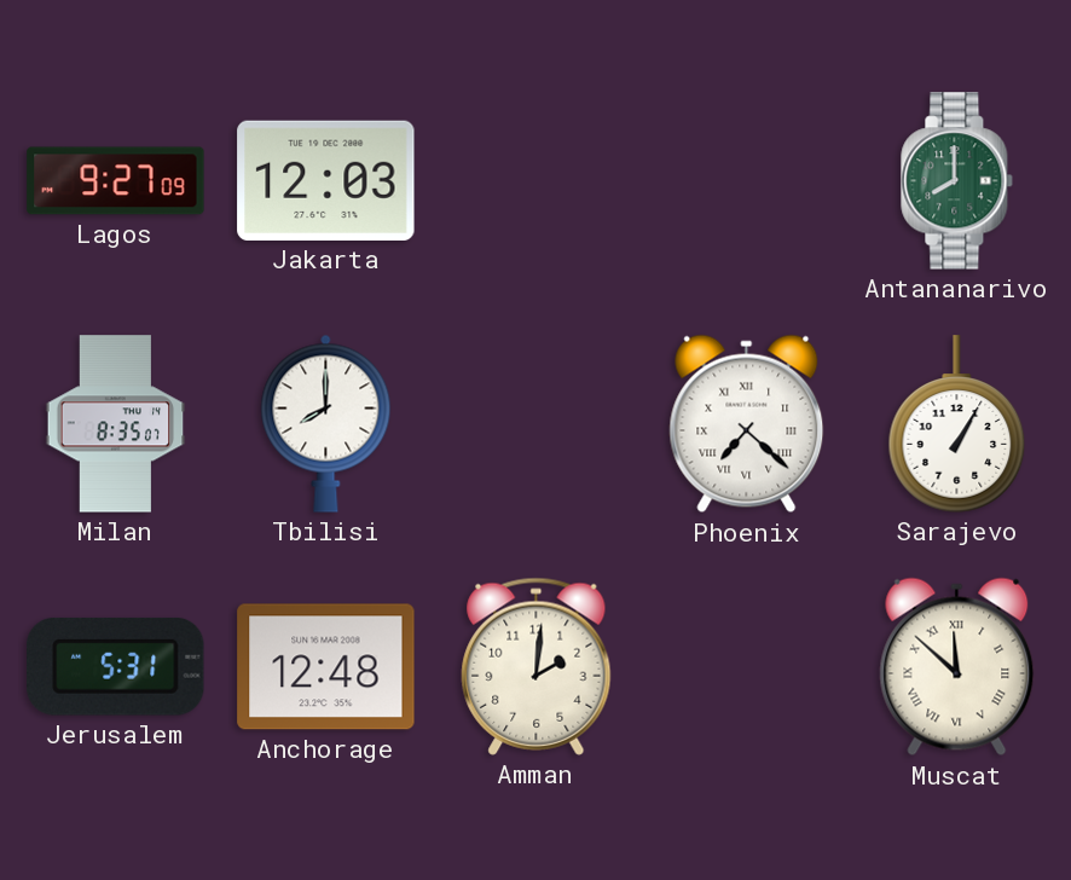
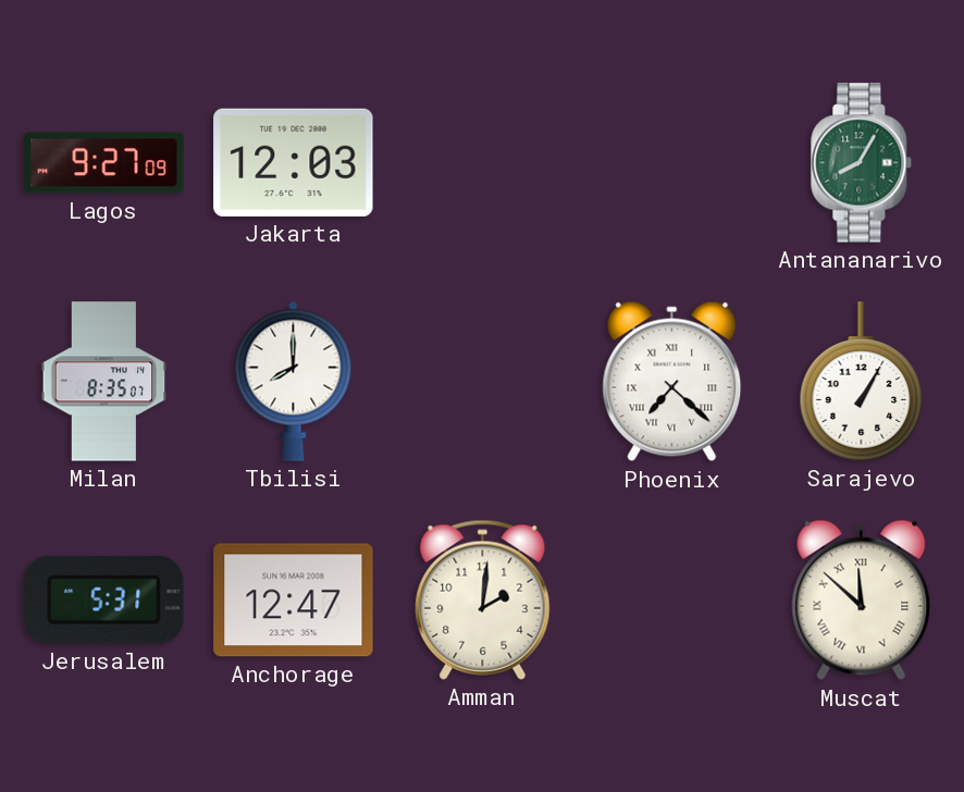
Antananarivo: 8:00 -> 8:05
Anchorage: 12:48 -> 12:47
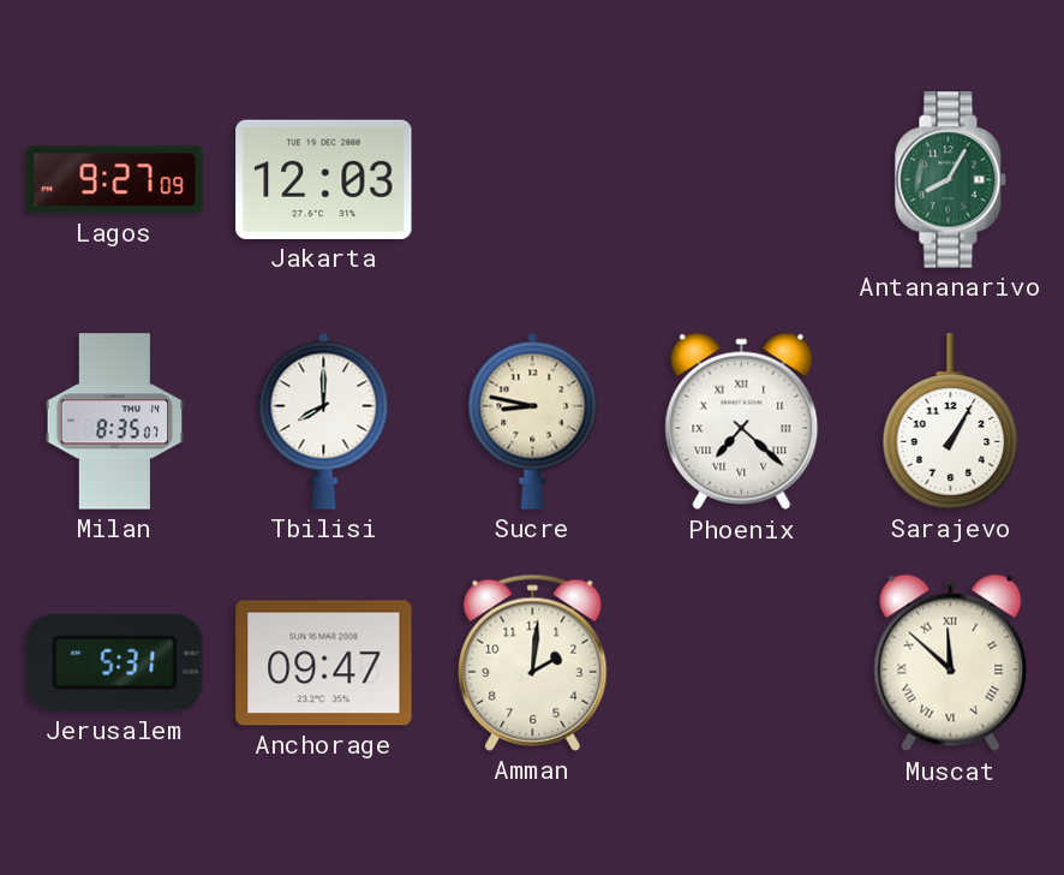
Sucre: none -> 8:47
Anchorage: 12:47 -> 09:47
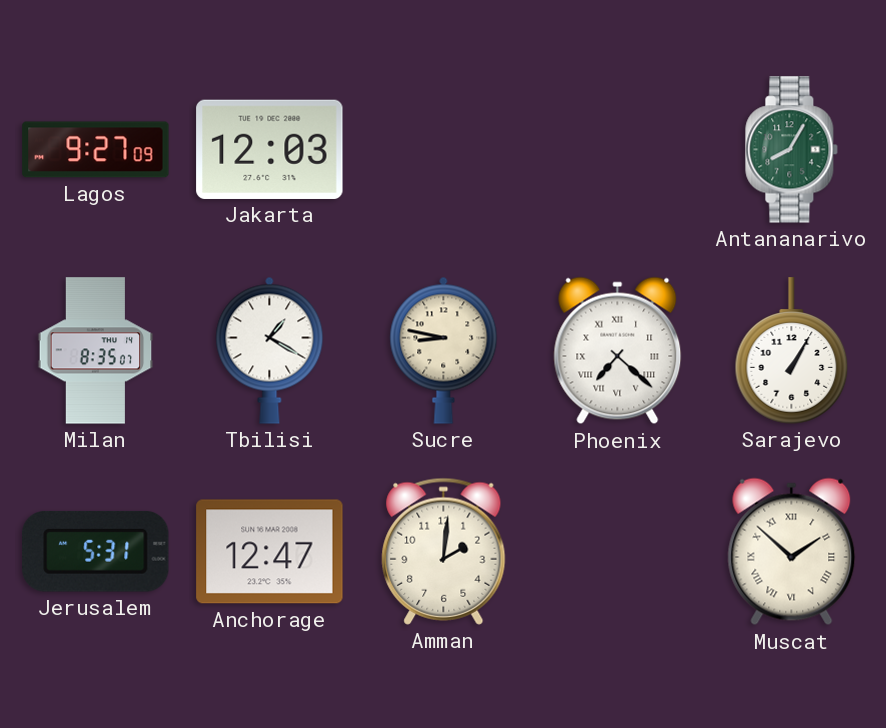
Tbilisi: 8:00 -> 1:20
Anchorage: 09:47 -> 12:47
Muscat: 11:52 -> 1:52
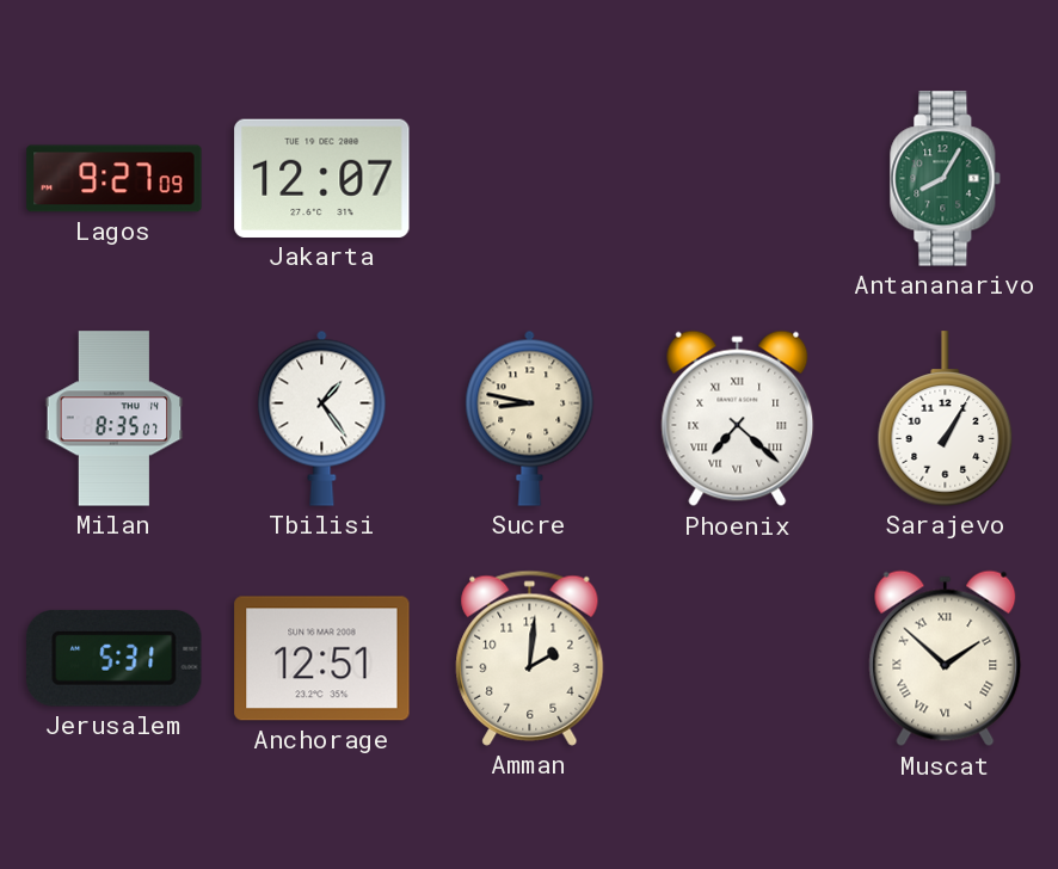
Jakarta: 12:03 -> 12:07
Tbilisi: 1:20 -> 1:24
Anchorage: 12:47 -> 12:51
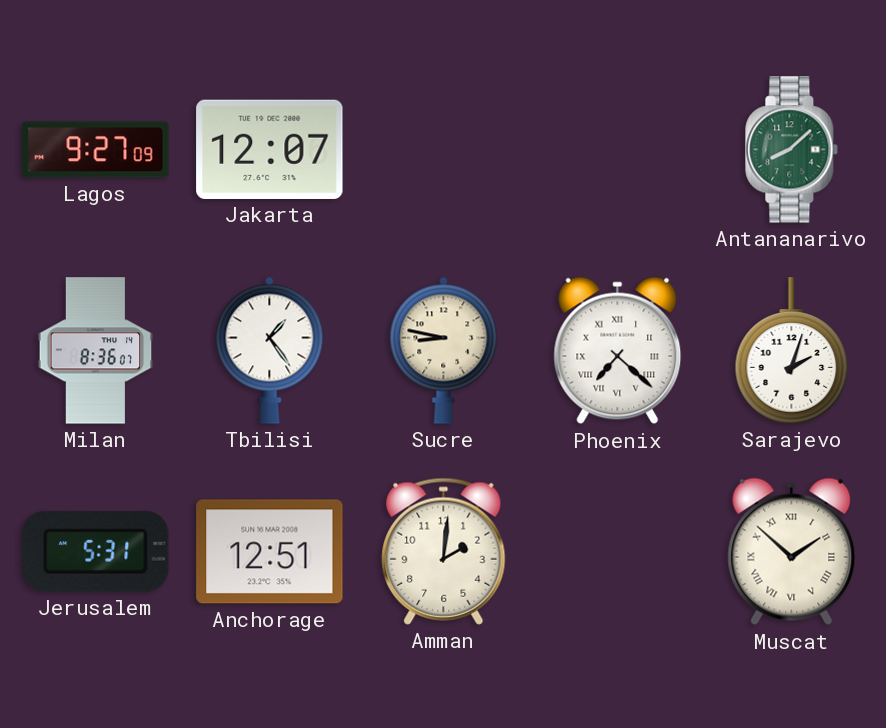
Antananarivo: 8:05 -> 8:08
Milan: 8:35 -> 8:36
Sarajevo: 1:05 -> 2:03
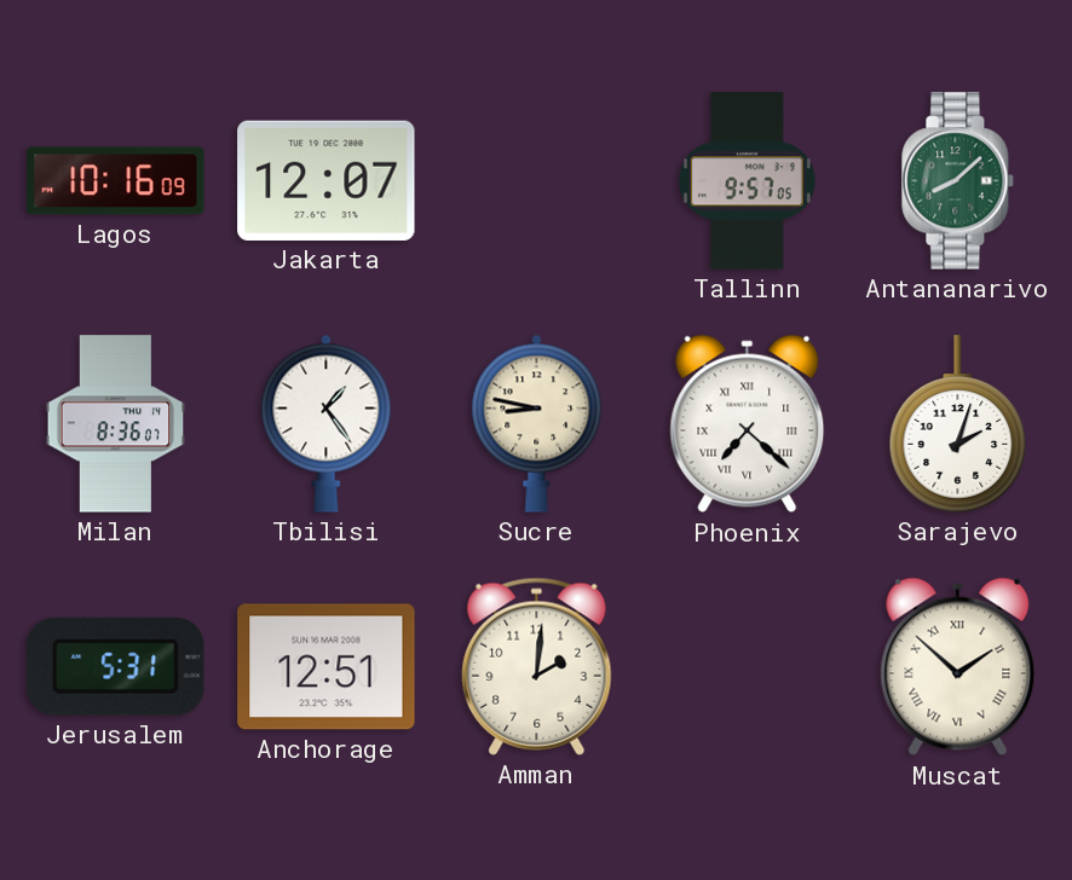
Lagos: 9:27 -> 10:16
Tallinn: none -> 9:57
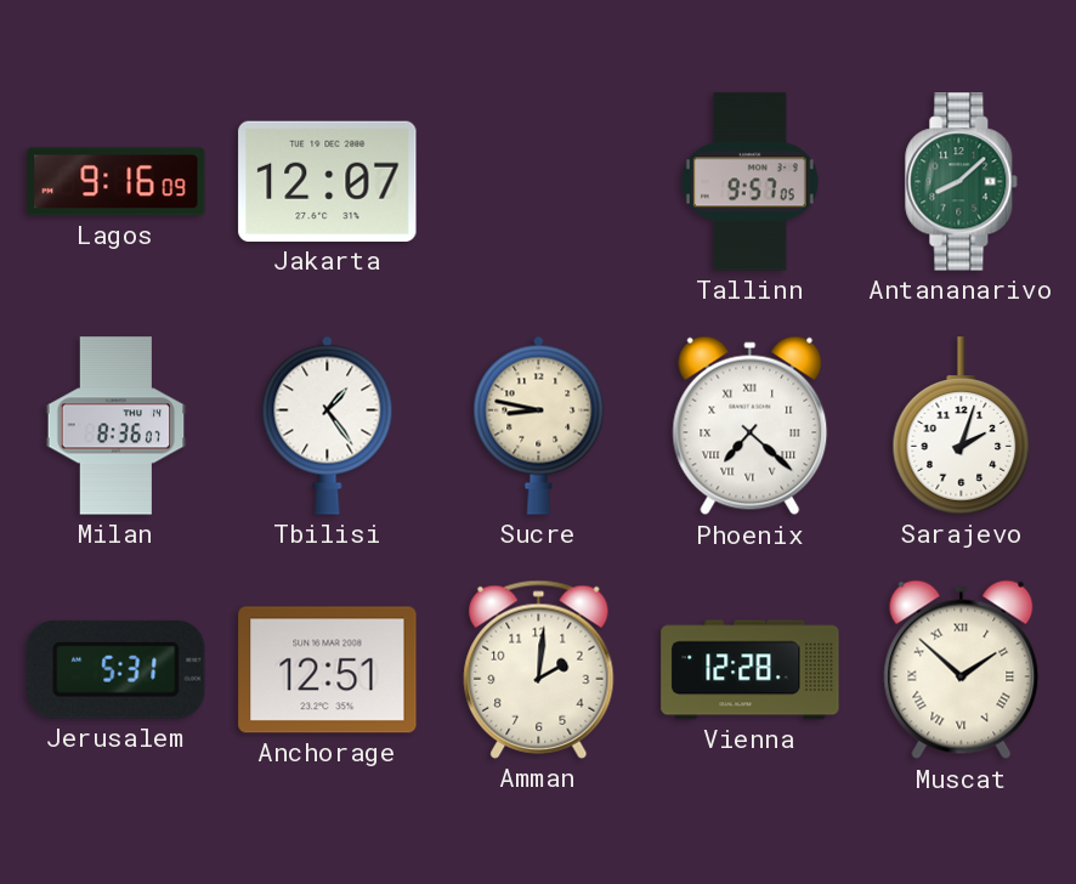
Lagos: 10:16 -> 9:16
Vienna: none -> 12:28
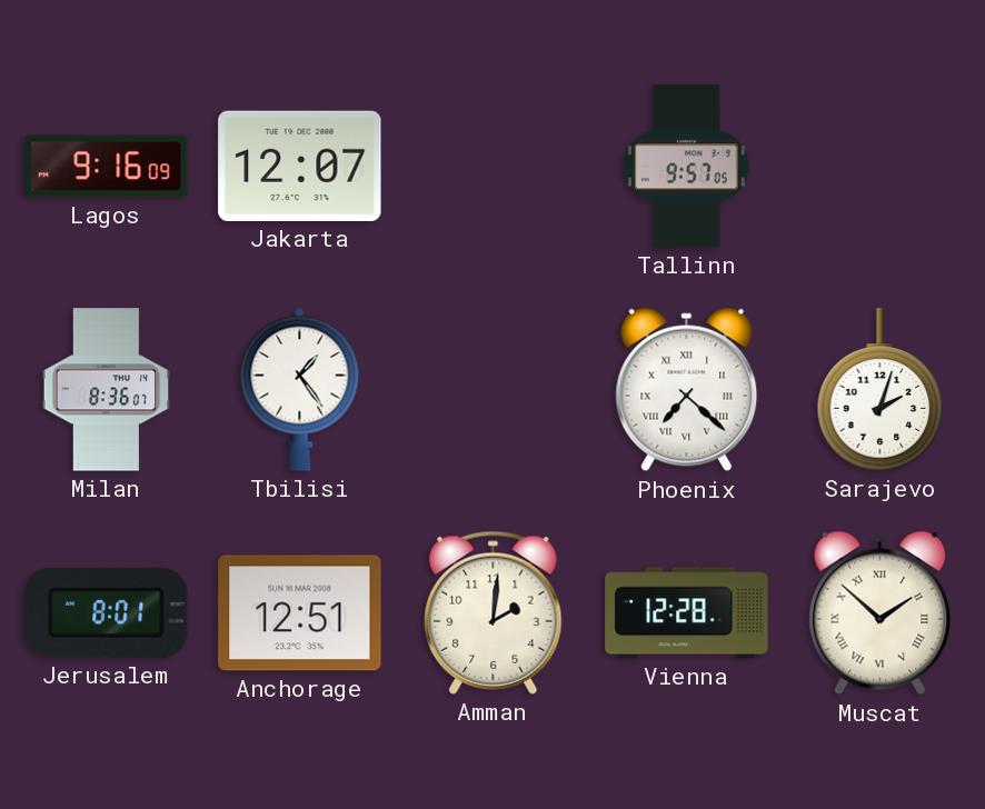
Antananarivo: 8:08 -> none
Sucre: 8:47 -> none
Jerusalem: 5:31 -> 8:01
